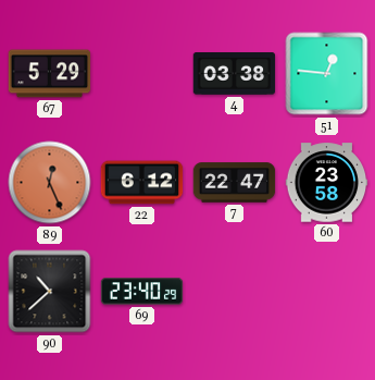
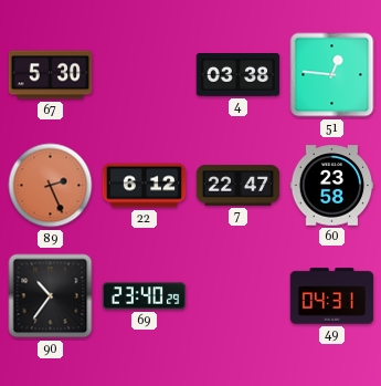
67: 5:29 -> 5:30
89: 12:26 -> 2:26
90: 10:38 -> 10:36
49: none -> 04:31
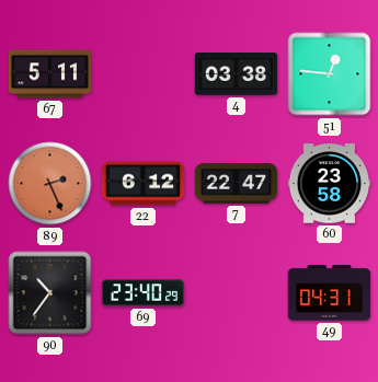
67: 5:30 -> 5:11
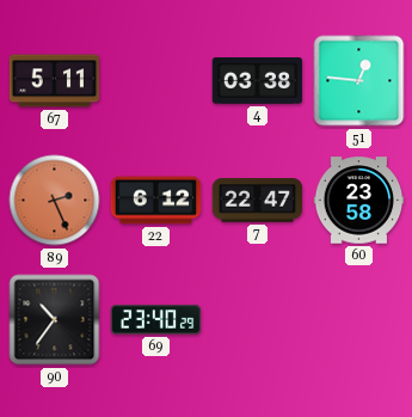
49: 04:31 -> none
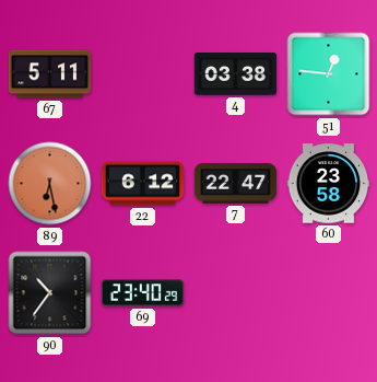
89: 2:26 -> 6:28
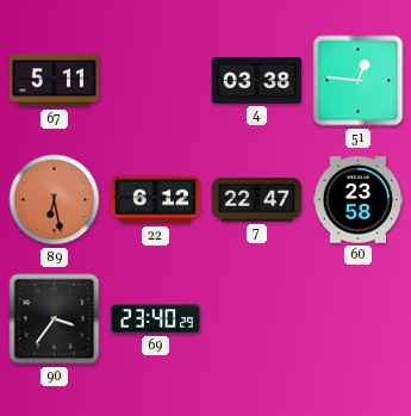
90: 10:36 -> 3:36
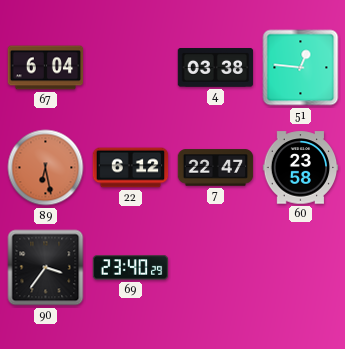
67: 5:11 -> 6:04
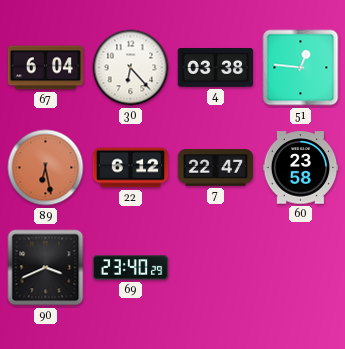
30: none -> 6:23
90: 3:36 -> 3:41
